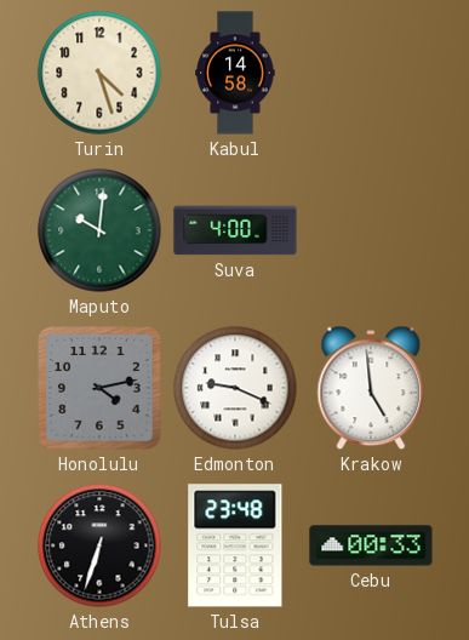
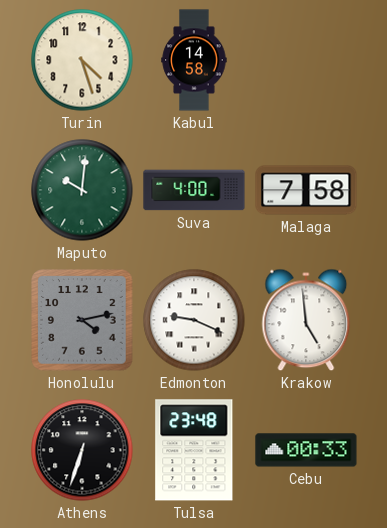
Malaga: none -> 7:58
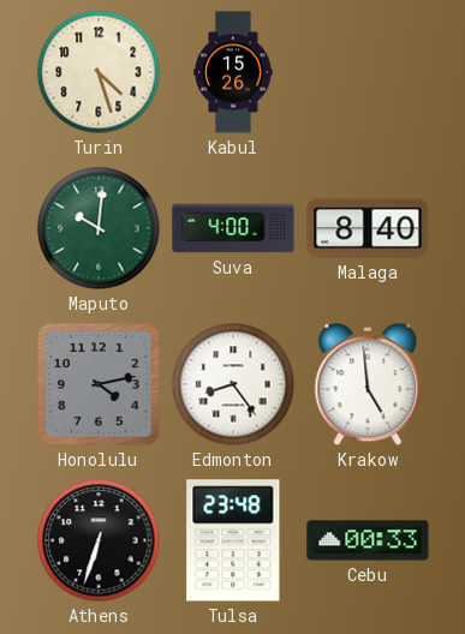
Kabul: 14:58 -> 15:26
Malaga: 7:58 -> 8:40
Edmonton: 9:19 -> 8:24
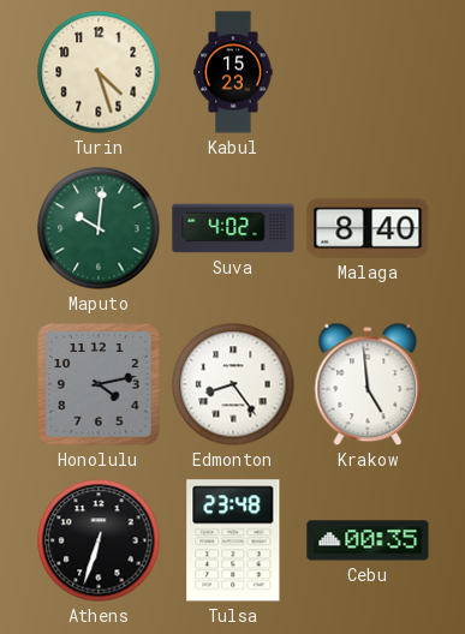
Kabul: 15:26 -> 15:23
Suva: 4:00 -> 4:02
Cebu: 00:33 -> 00:35
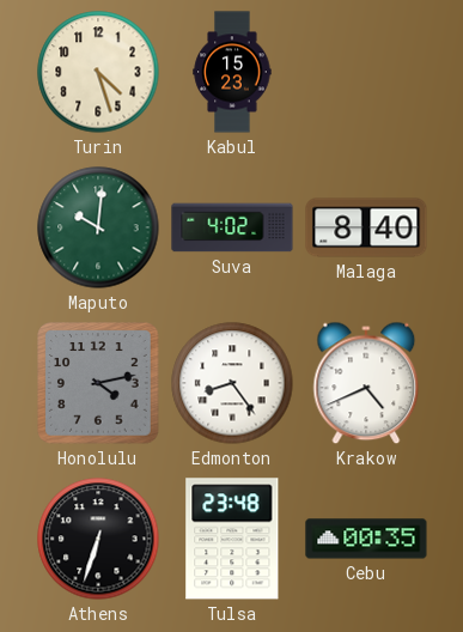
Krakow: 4:59 -> 4:41
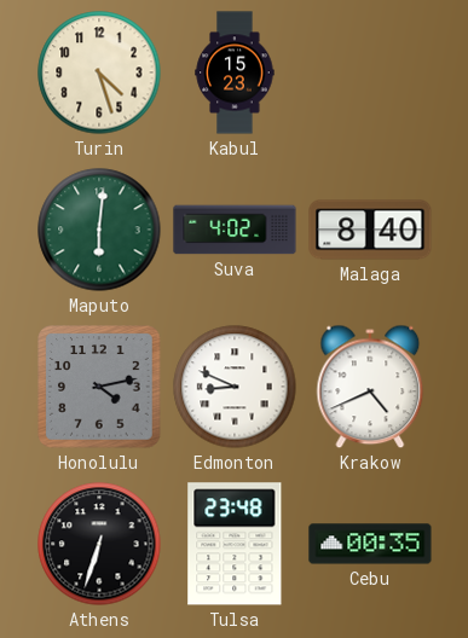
Maputo: 10:01 -> 6:01
Edmonton: 8:24 -> 8:49
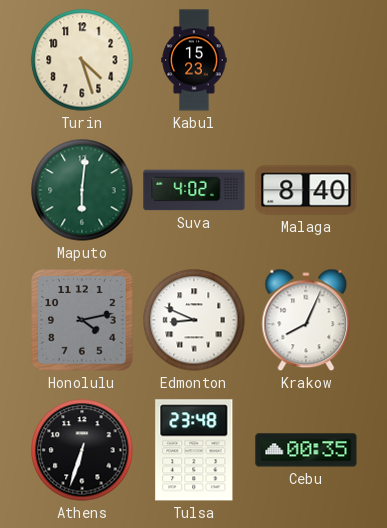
Krakow: 4:41 -> 8:04
